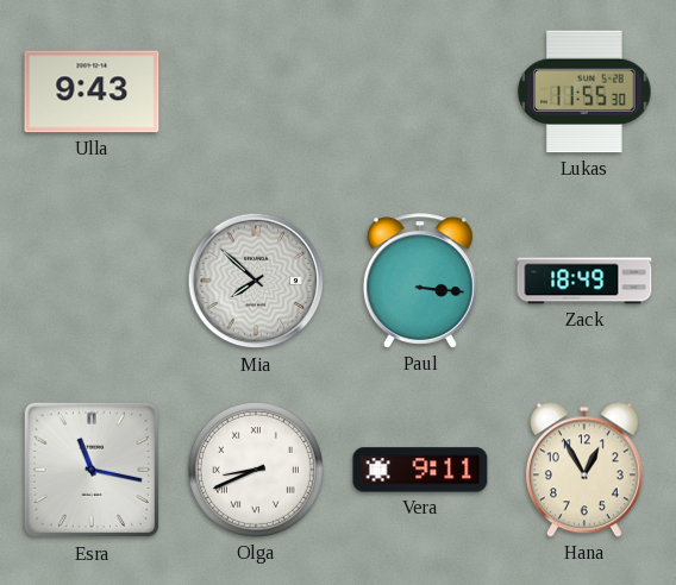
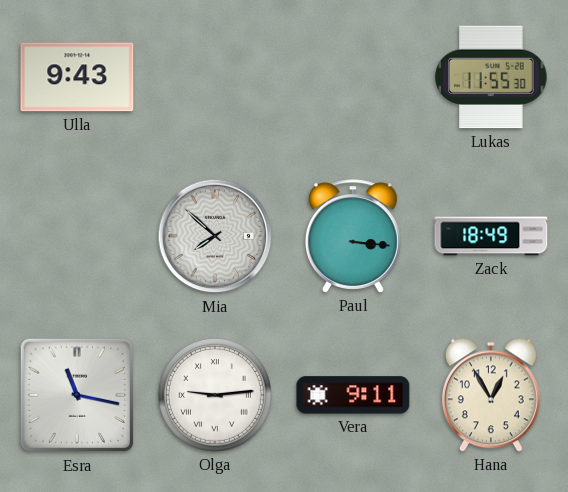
Olga: 8:41 -> 9:14
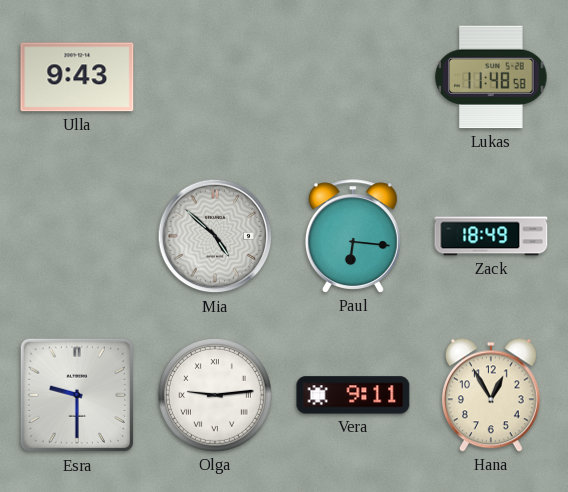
Lukas: 11:55 -> 11:48
Mia: 7:52 -> 4:52
Paul: 3:16 -> 6:16
Esra: 11:17 -> 9:30
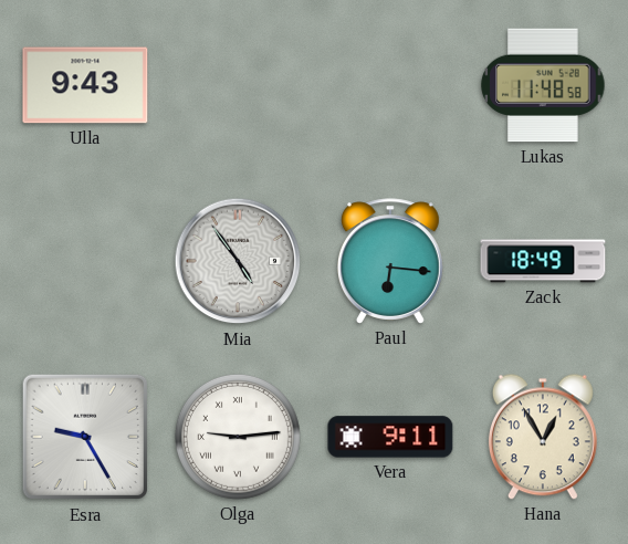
Mia: 4:52 -> 4:54
Esra: 9:30 -> 9:25
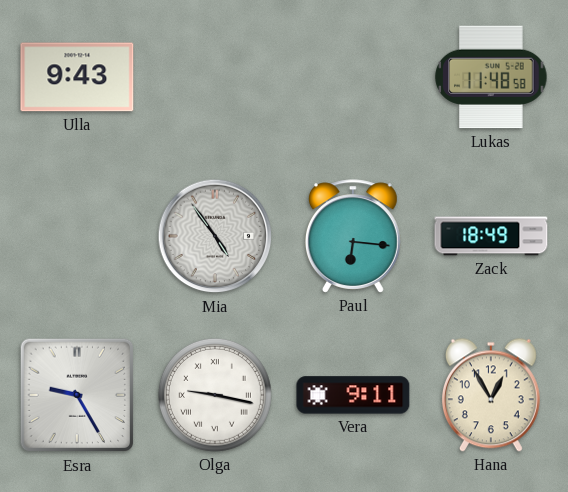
Olga: 9:14 -> 9:17
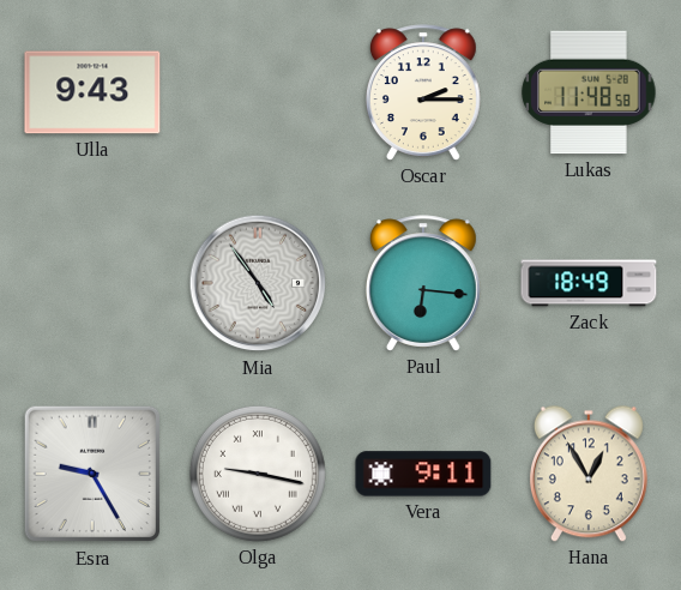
Oscar: none -> 2:15
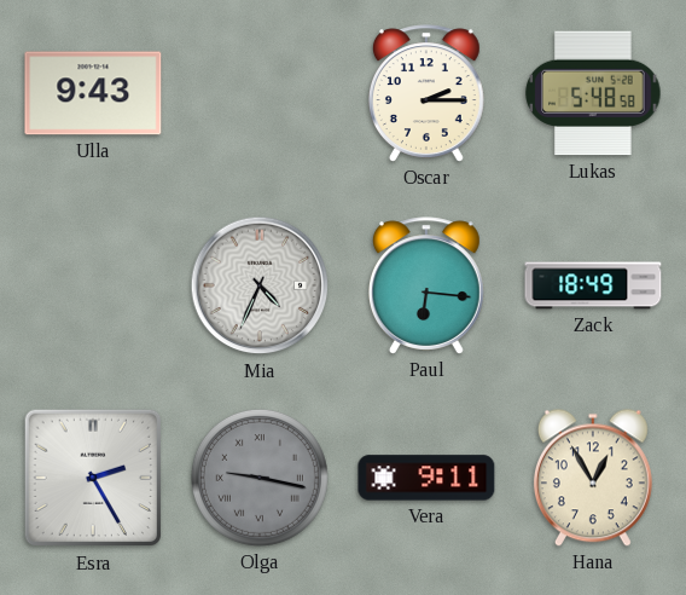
Lukas: 11:48 -> 5:48
Mia: 4:54 -> 4:34
Esra: 9:25 -> 2:25
Olga dial: white -> grey
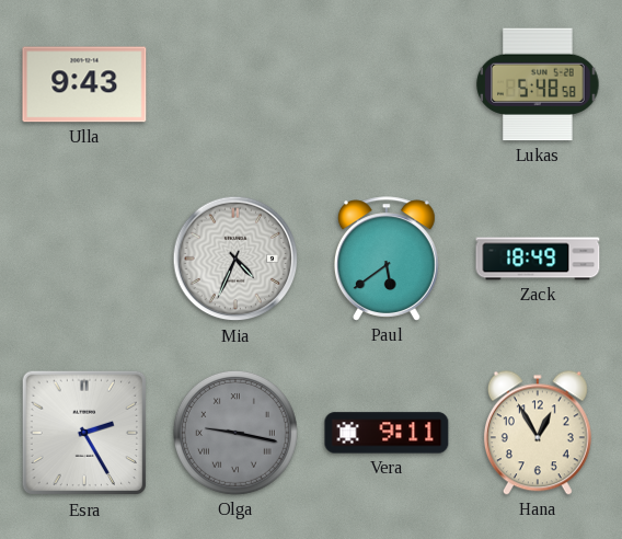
Oscar: 2:15 -> none
Paul: 6:16 -> 5:39
